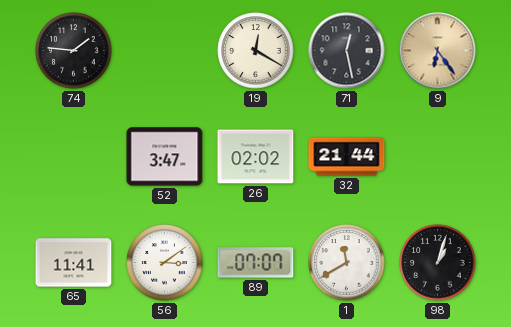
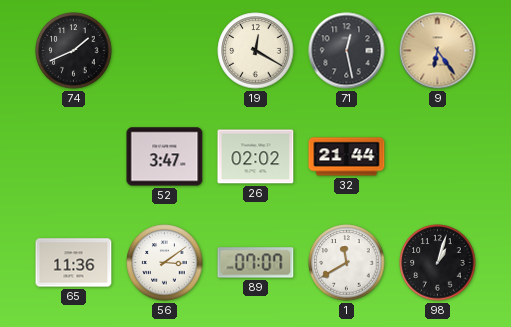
74: 1:46 -> 1:41
65: 11:41 -> 11:36
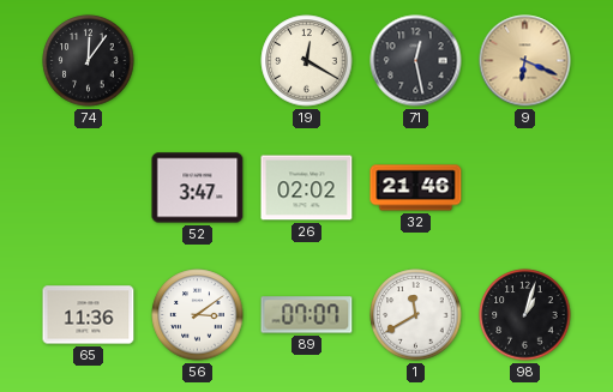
74: 1:41 -> 12:06
9: 6:24 -> 6:19
32: 21:44 -> 21:46
